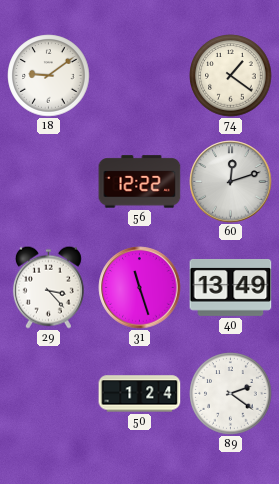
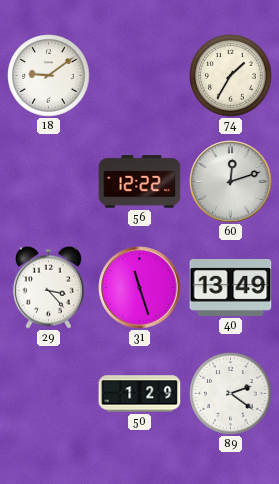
74: 1:21 -> 1:35
50: 1:24 -> 1:29
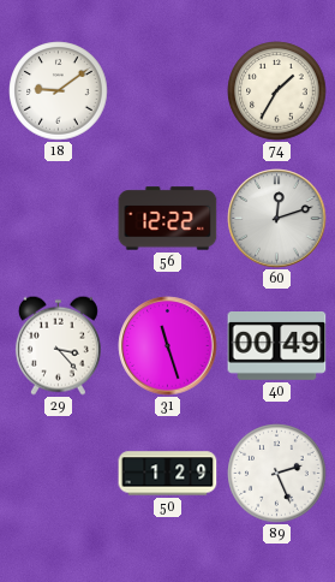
40: 13:49 -> 00:49
89: 2:21 -> 2:26
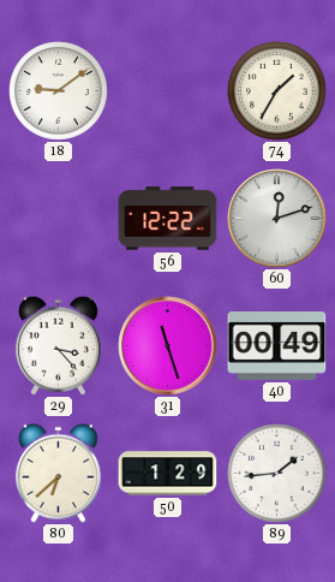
80: none -> 6:38
89: 2:26 -> 1:44
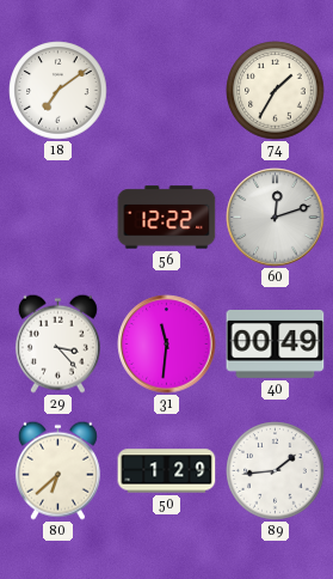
18: 9:09 -> 7:09
31: 11:27 -> 11:31
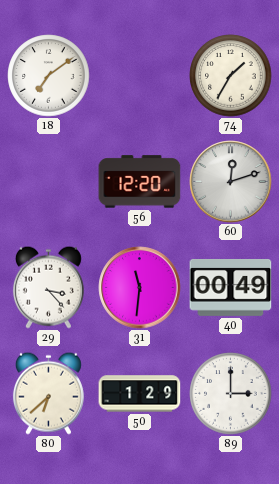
56: 12:22 -> 12:20
89: 1:44 -> 3:00
